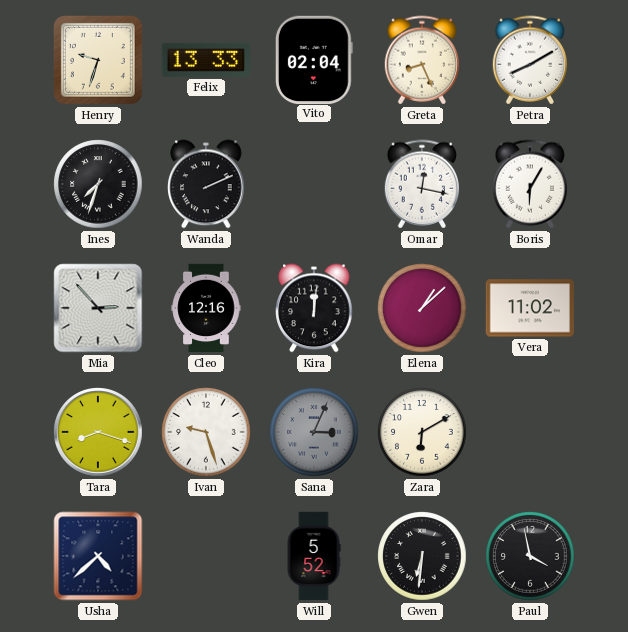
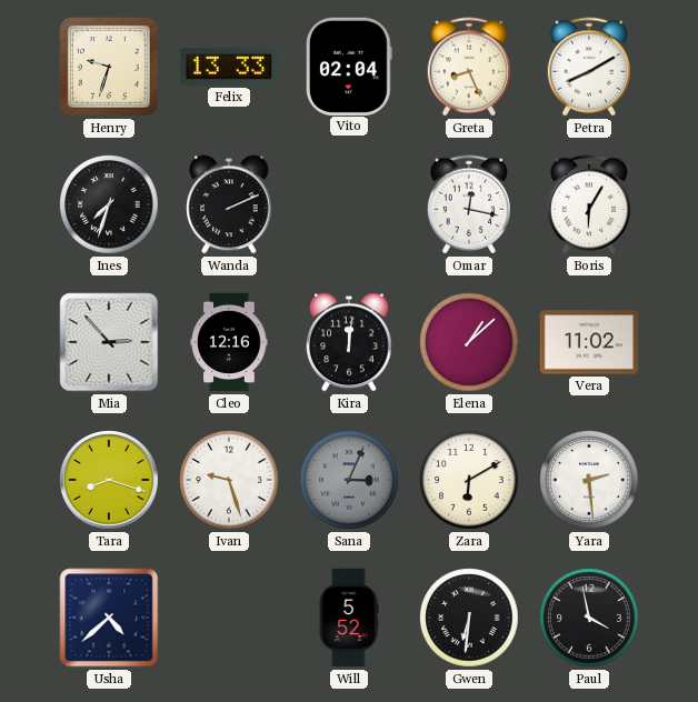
Yara: none -> 2:29
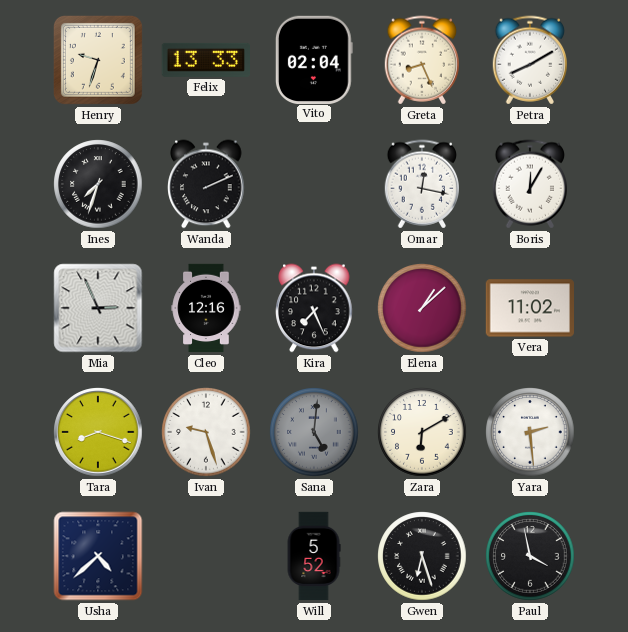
Boris: 6:05 -> 12:05
Mia: 2:53 -> 2:56
Kira: 12:01 -> 7:26
Sana: 3:04 -> 5:01
Gwen: 6:31 -> 6:27
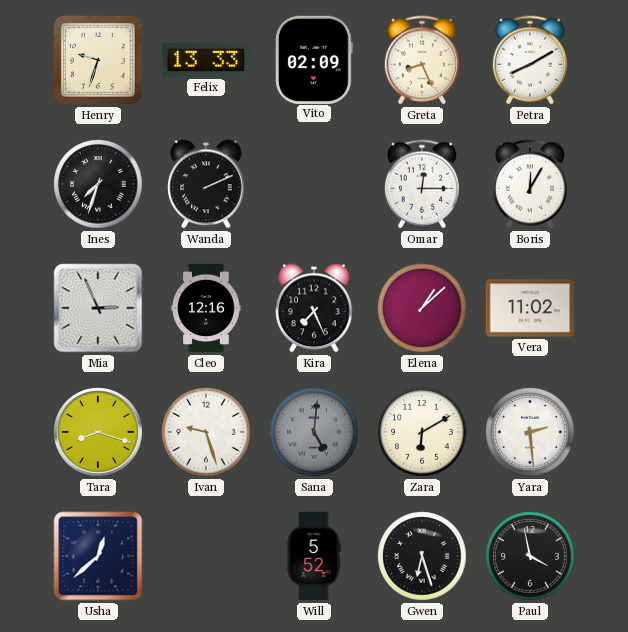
Vito: 02:04 -> 02:09
Omar: 12:17 -> 12:15
Usha: 4:38 -> 12:38
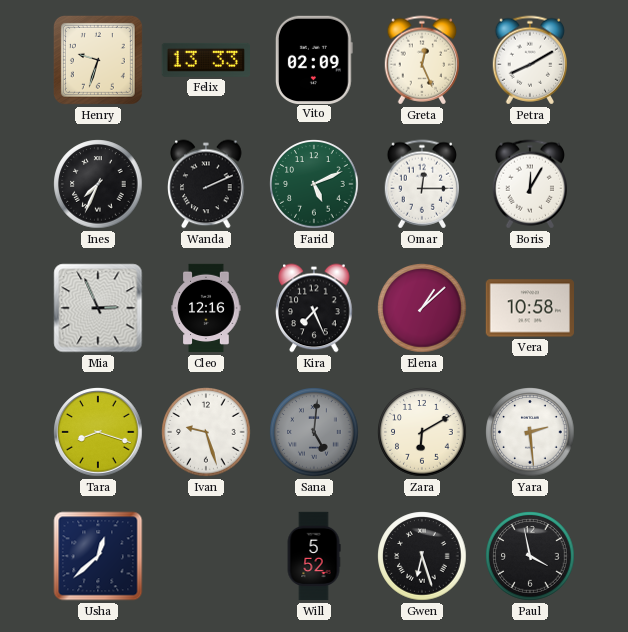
Greta: 8:26 -> 12:26
Ines: 7:33 -> 7:34
Farid: none -> 5:11
Vera: 11:02 -> 10:58
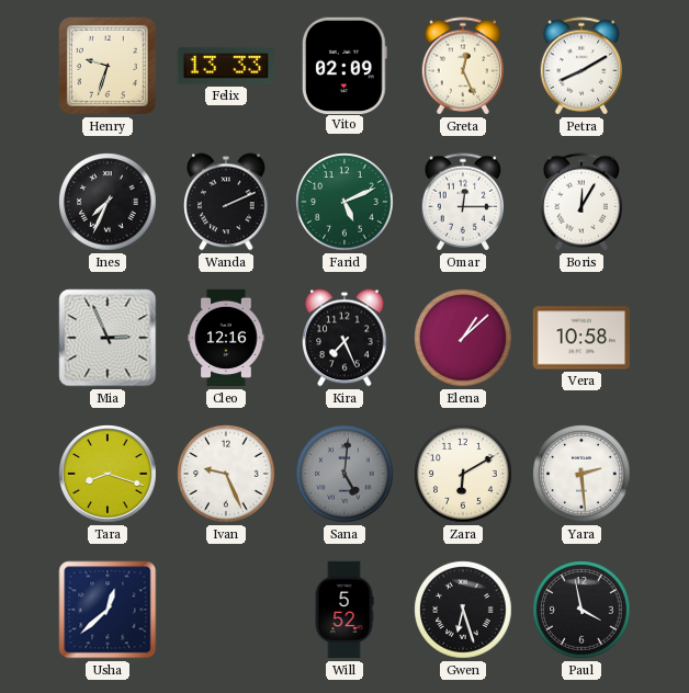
Ivan: 9:27 -> 9:26
